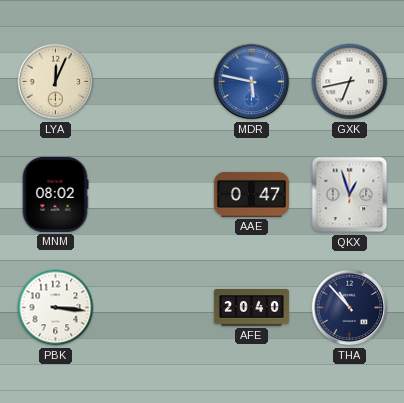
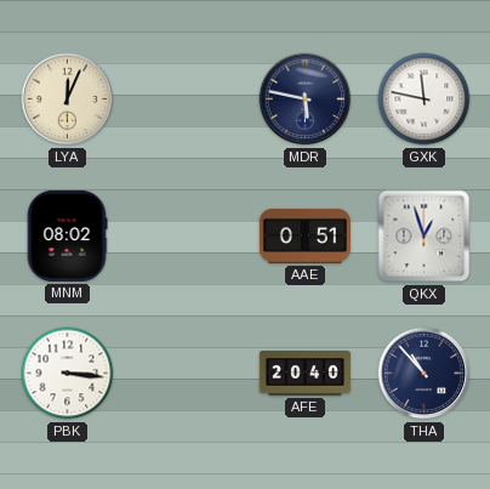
MDR dial: blue -> navy
GXK: 6:43 -> 11:47
AAE: 0:47 -> 0:51
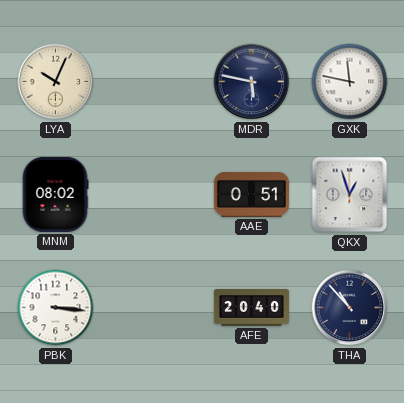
LYA: 12:04 -> 10:04
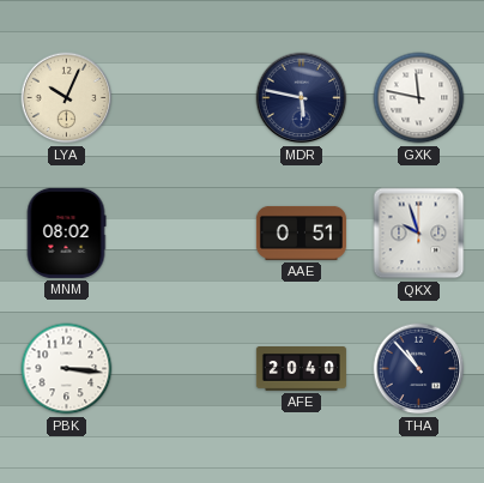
QKX: 12:57 -> 9:57
